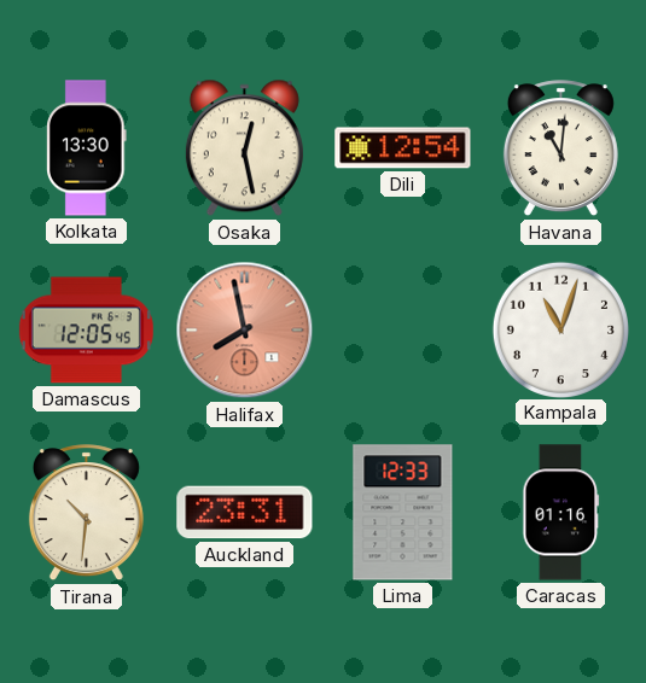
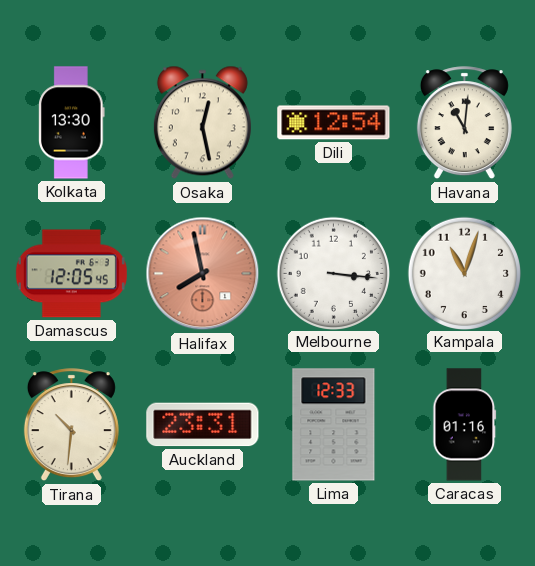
Melbourne: none -> 3:16
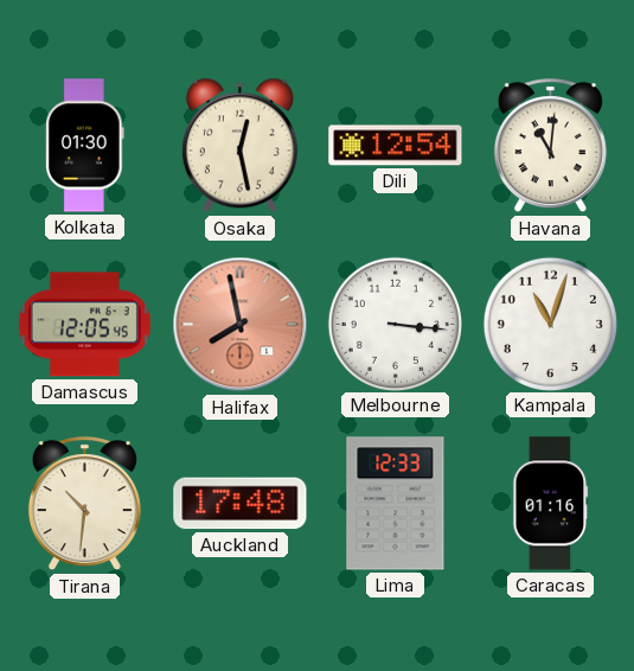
Kolkata: 13:30 -> 01:30
Auckland: 23:31 -> 17:48
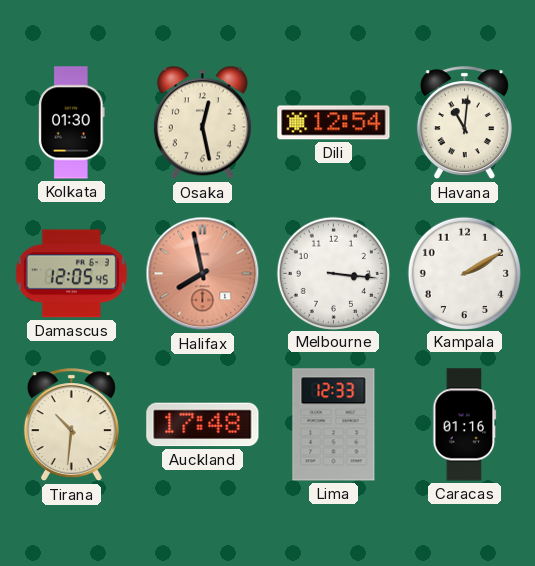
Kampala: 11:03 -> 2:10
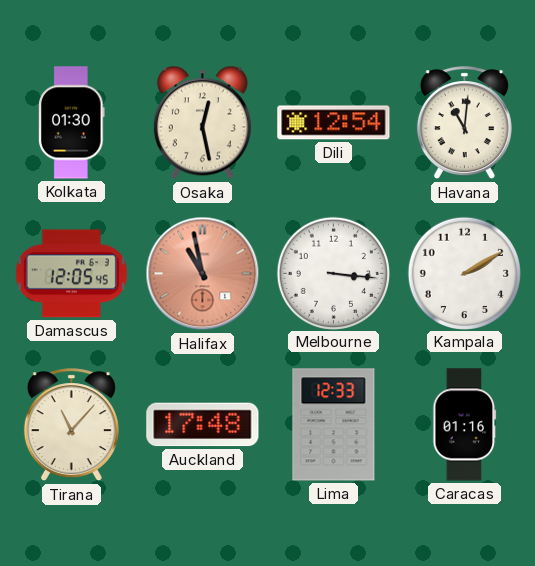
Halifax: 7:58 -> 10:58
Tirana: 10:31 -> 11:07
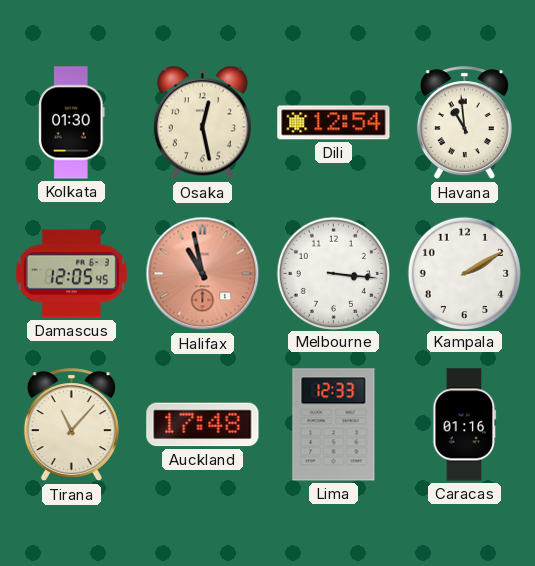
Havana: 11:01 -> 10:59
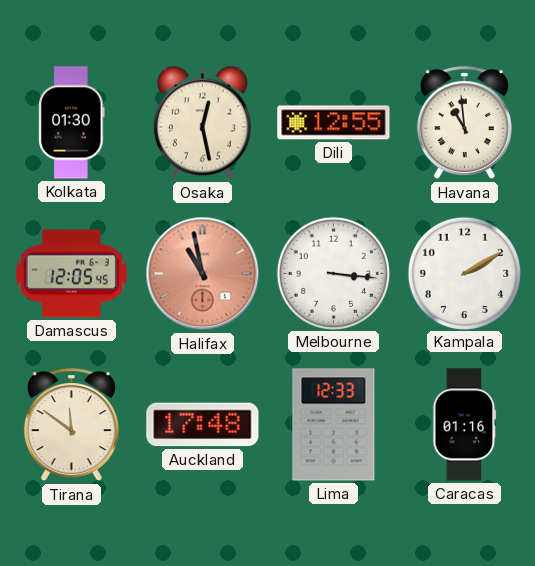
Dili: 12:54 -> 12:55
Tirana: 11:07 -> 11:51
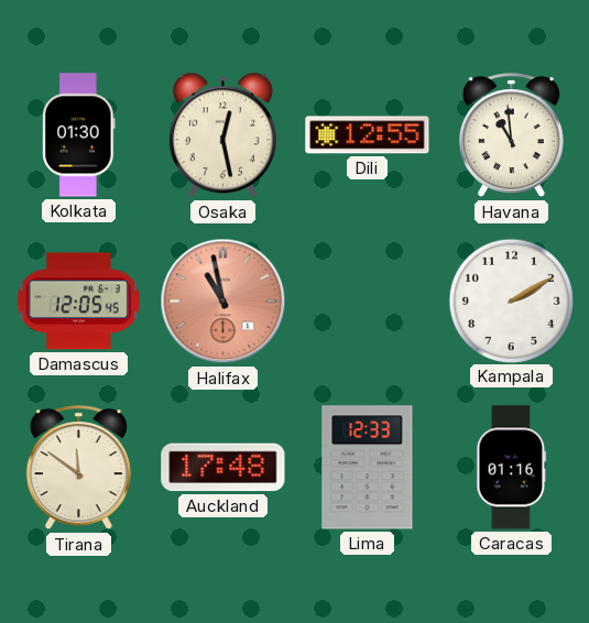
Melbourne: 3:16 -> none
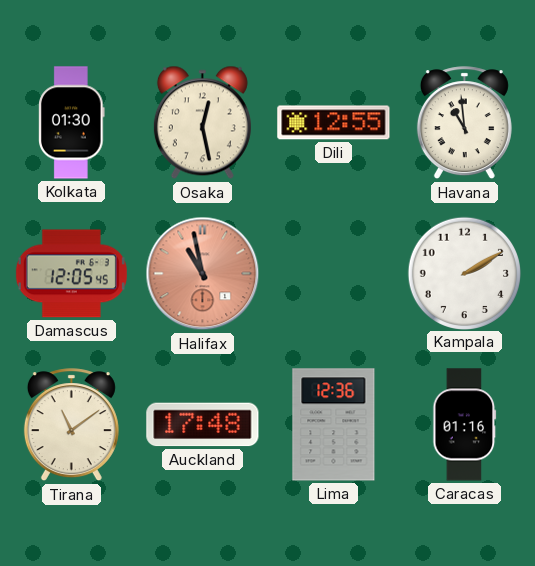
Tirana: 11:51 -> 11:09
Lima: 12:33 -> 12:36
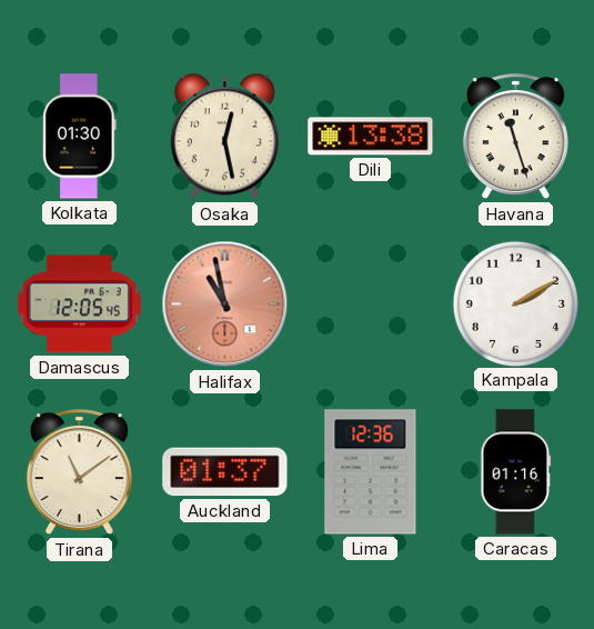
Dili: 12:55 -> 13:38
Havana: 10:59 -> 11:27
Auckland: 17:48 -> 01:37
